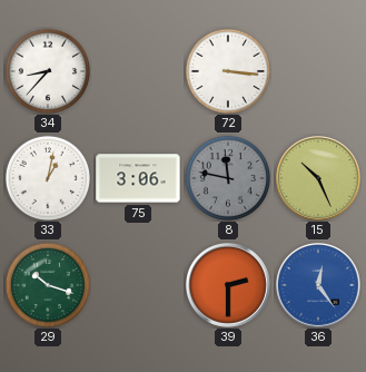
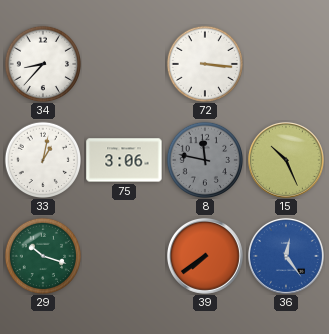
39: 2:30 -> 7:39
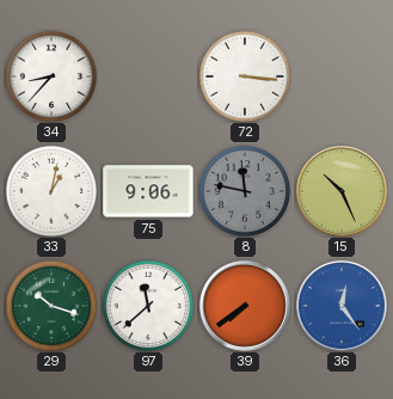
75: 3:06 -> 9:06
97: none -> 11:38
